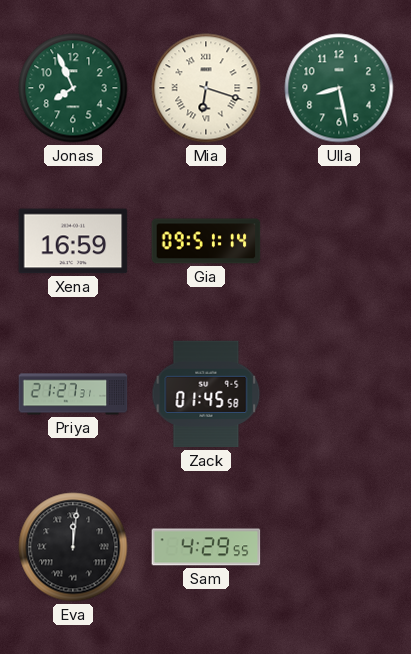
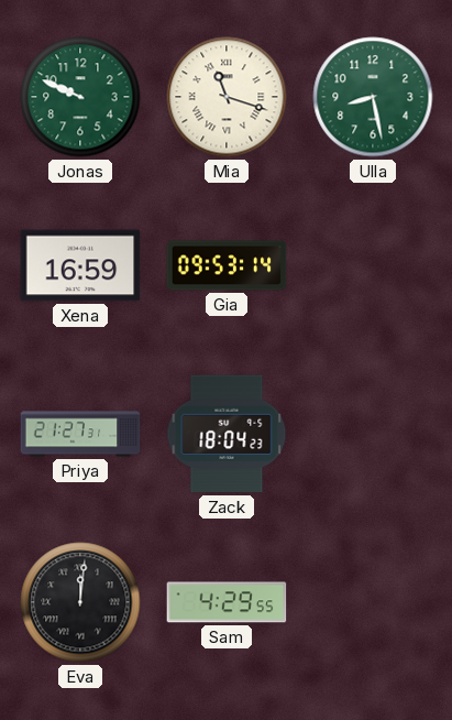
Jonas: 7:56 -> 9:49
Mia: 6:18 -> 11:18
Gia: 09:51 -> 09:53
Zack: 01:45 -> 18:04
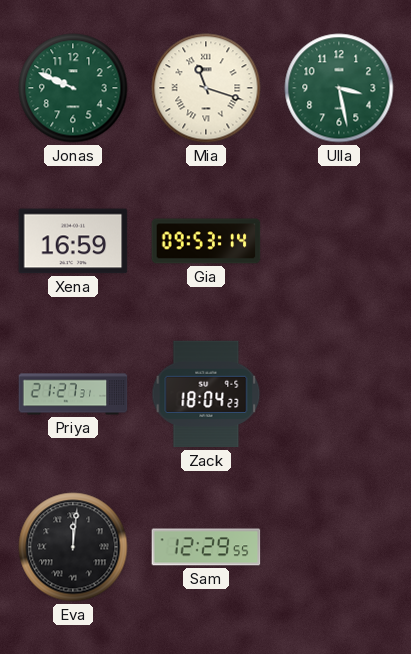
Ulla: 8:28 -> 3:28
Sam: 4:29 -> 12:29
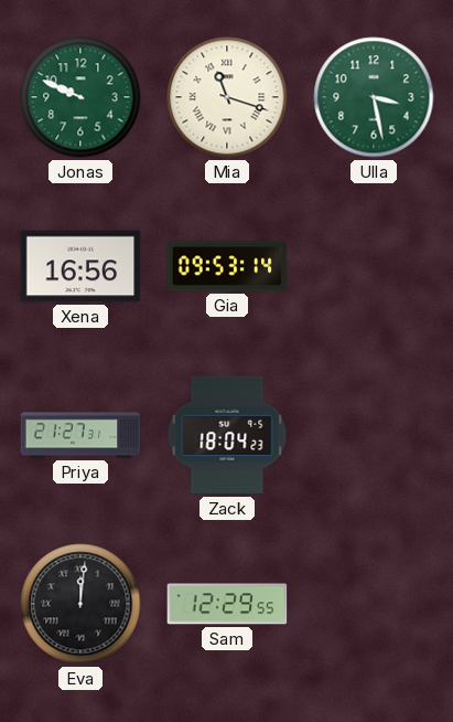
Xena: 16:59 -> 16:56
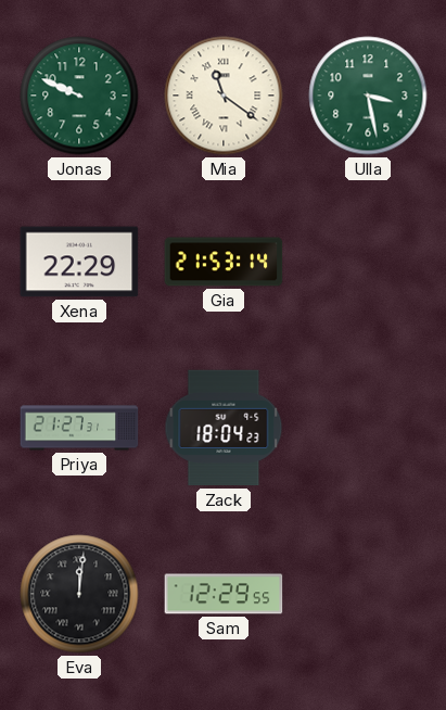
Mia: 11:18 -> 11:21
Xena: 16:56 -> 22:29
Gia: 09:53 -> 21:53
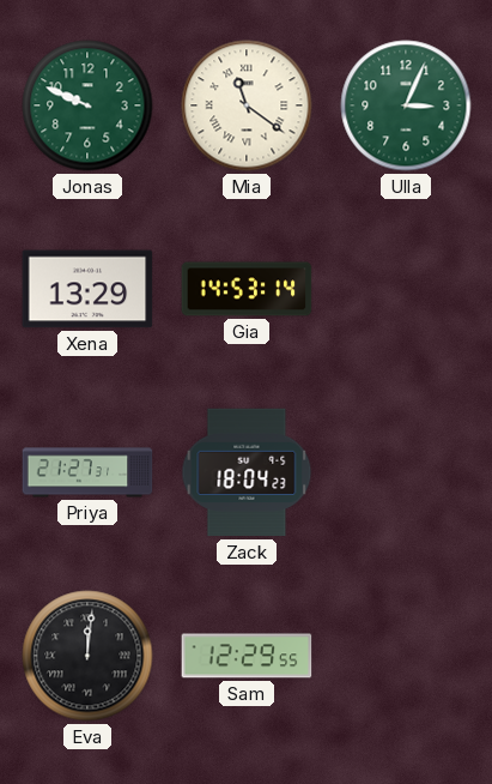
Ulla: 3:28 -> 3:04
Xena: 22:29 -> 13:29
Gia: 21:53 -> 14:53
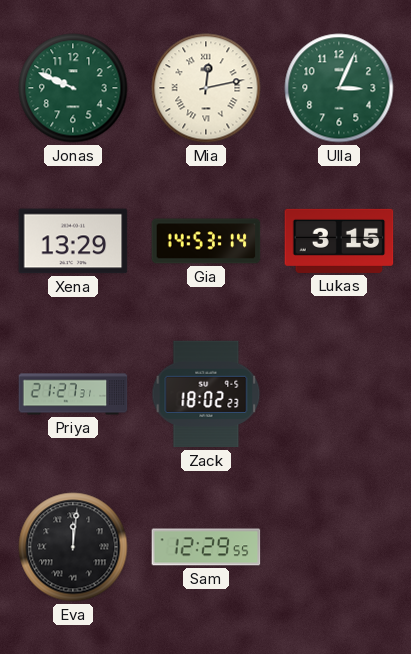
Mia: 11:21 -> 12:13
Lukas: none -> 3:15
Zack: 18:04 -> 18:02
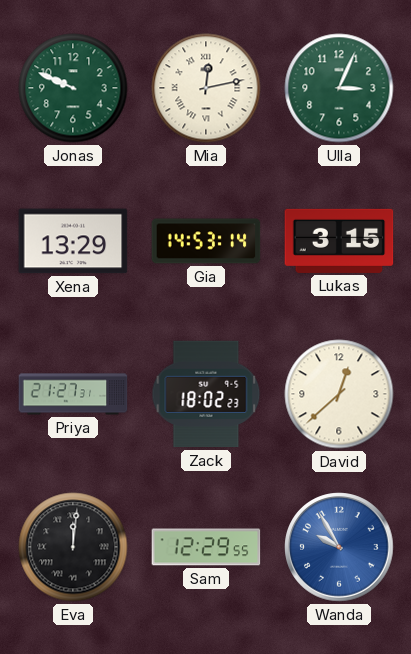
David: none -> 12:38
Wanda: none -> 9:55
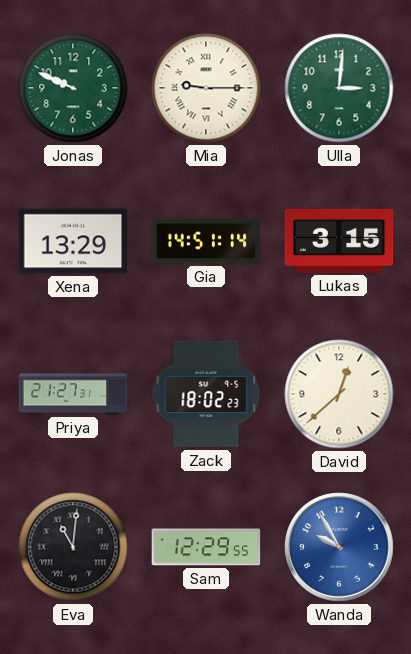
Mia: 12:13 -> 9:15
Ulla: 3:04 -> 3:01
Gia: 14:53 -> 14:51
Eva: 12:01 -> 11:01
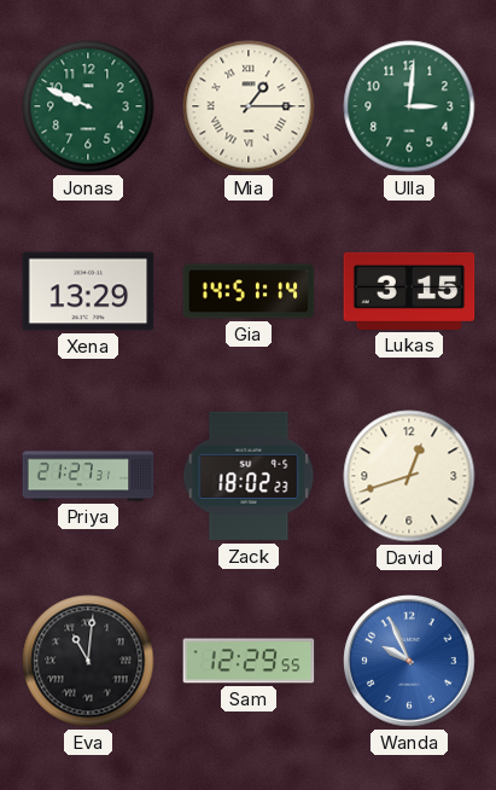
Mia: 9:15 -> 1:15
David: 12:38 -> 12:42
Wanda: 9:55 -> 9:56
